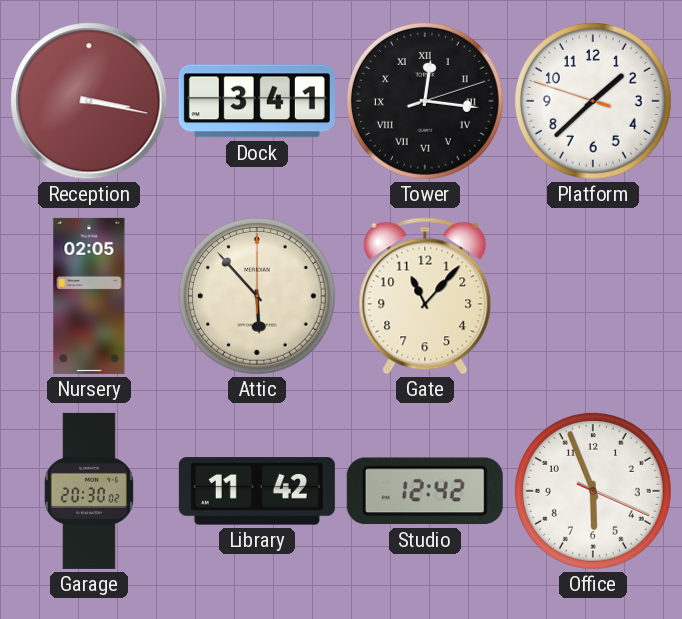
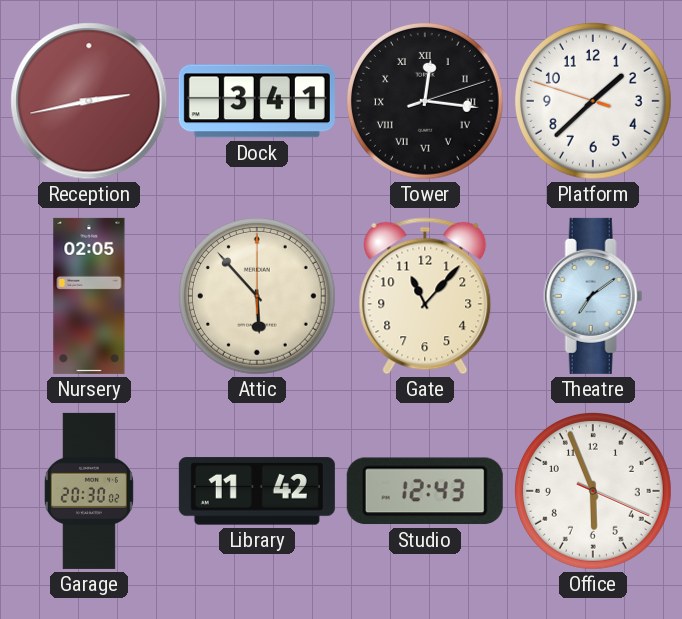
Reception: 3:17 -> 2:43
Theatre: none -> 7:09
Studio: 12:42 -> 12:43
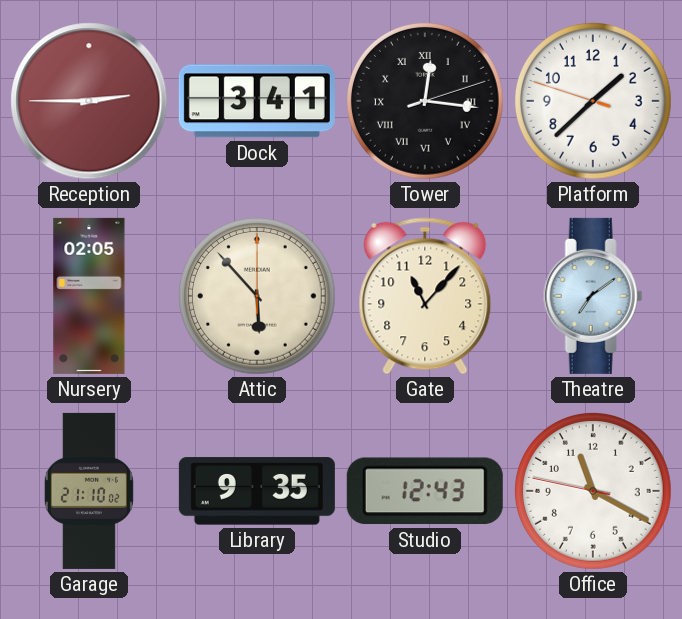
Reception: 2:43 -> 2:45
Garage: 20:30 -> 21:10
Library: 11:42 -> 9:35
Office: 5:56 -> 11:19
